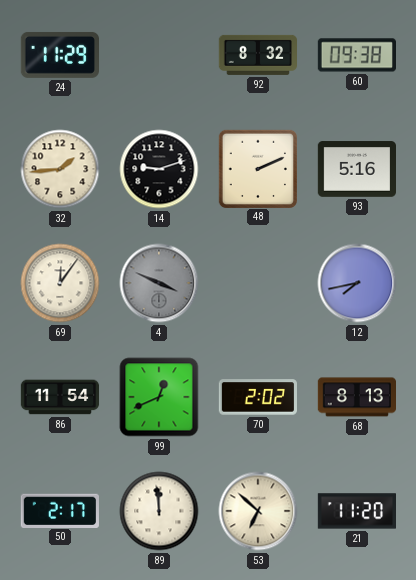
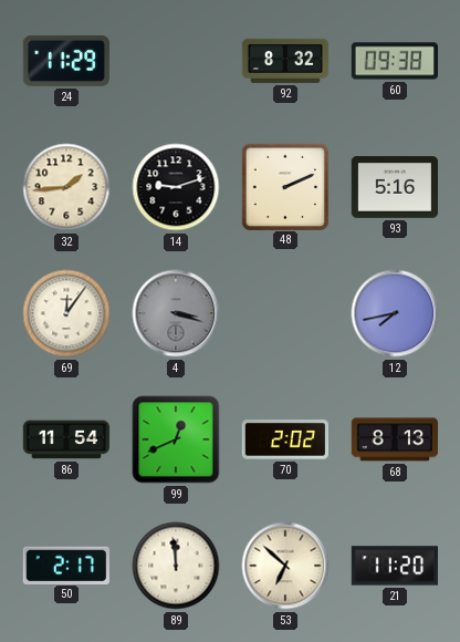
4: 3:49 -> 3:18
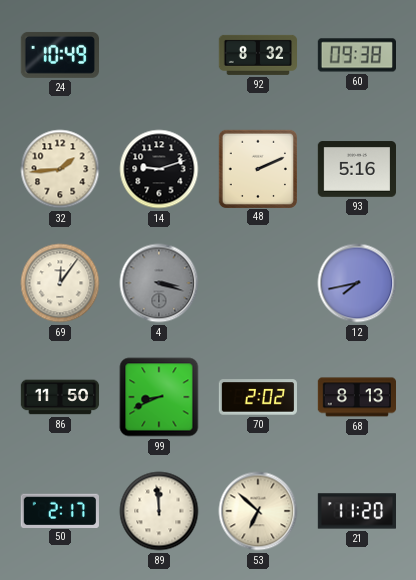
24: 11:29 -> 10:49
86: 11:54 -> 11:50
99: 12:41 -> 8:41
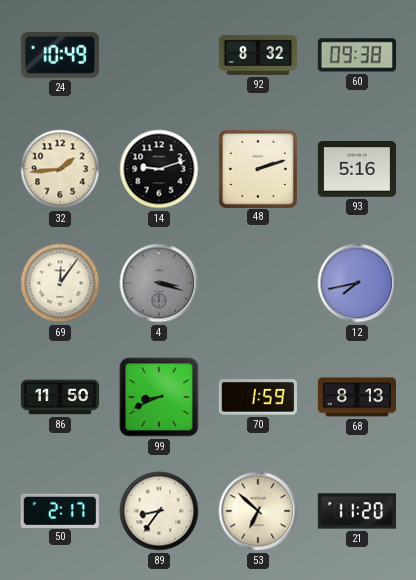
48: 2:11 -> 2:12
70: 2:02 -> 1:59
89: 11:59 -> 8:36
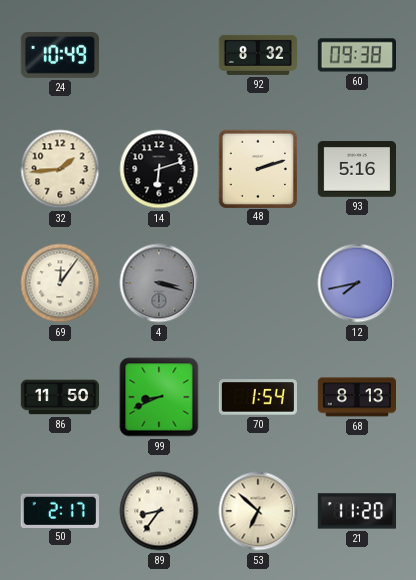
14: 9:12 -> 6:12
70: 1:59 -> 1:54
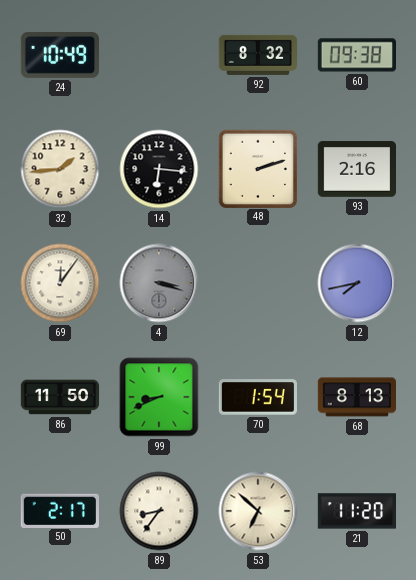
14: 6:12 -> 6:16
93: 5:16 -> 2:16
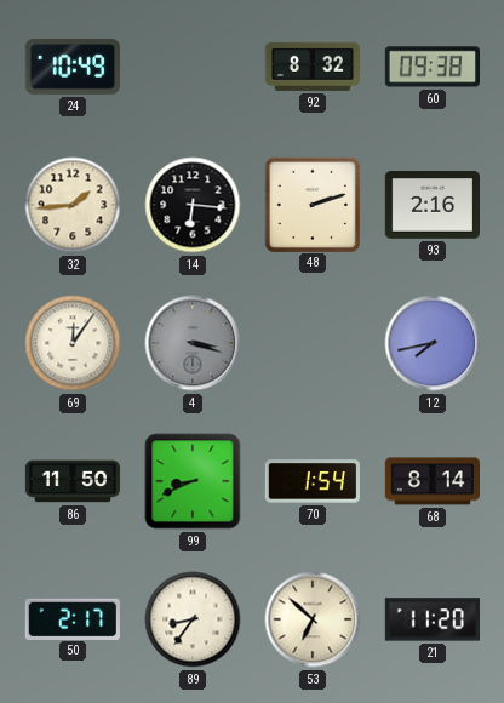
68: 8:13 -> 8:14
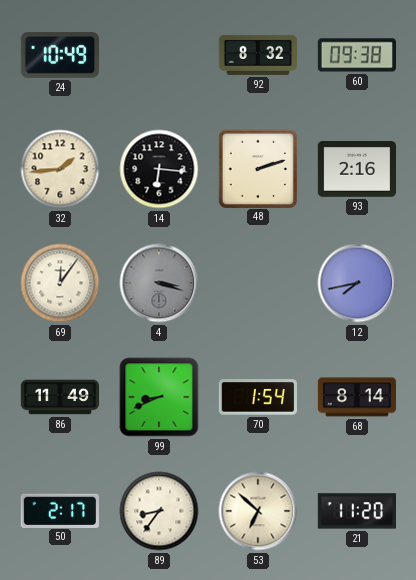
86: 11:50 -> 11:49
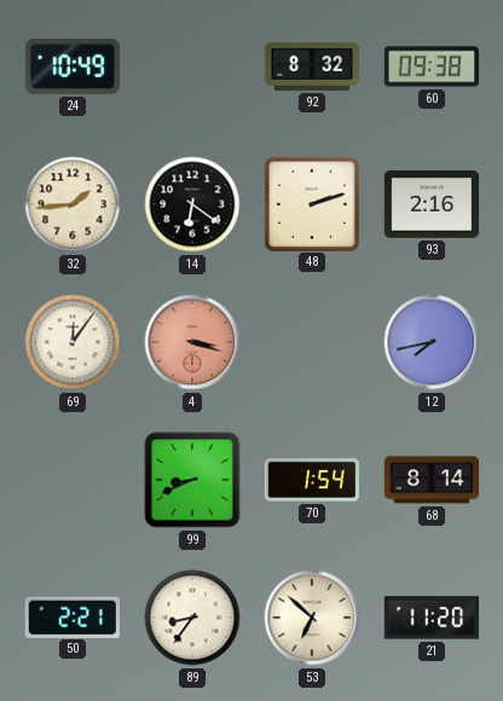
14: 6:16 -> 6:21
4 dial: grey -> salmon
86: 11:49 -> none
50: 2:17 -> 2:21
